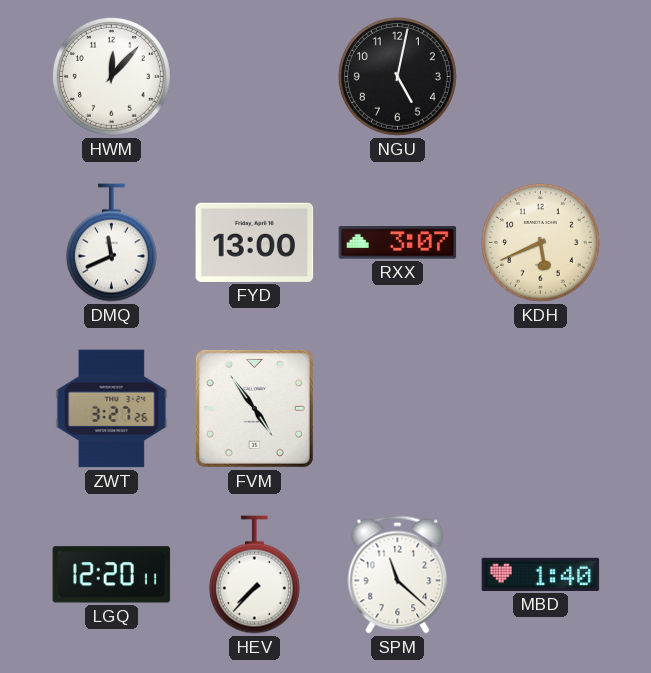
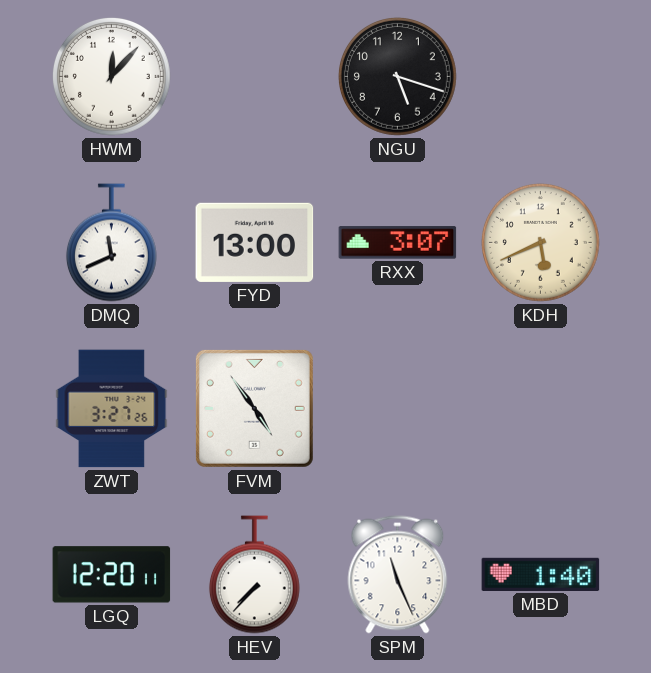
NGU: 5:02 -> 5:18
SPM: 11:22 -> 11:26
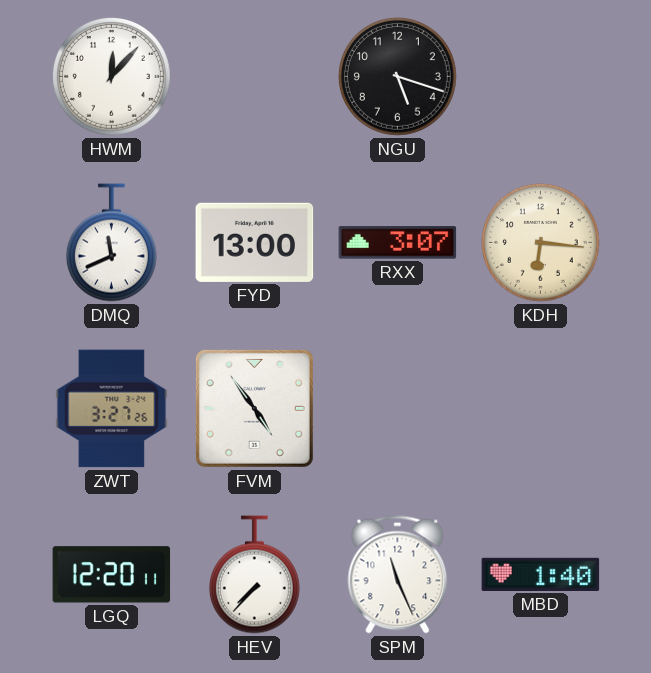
KDH: 5:41 -> 6:16
